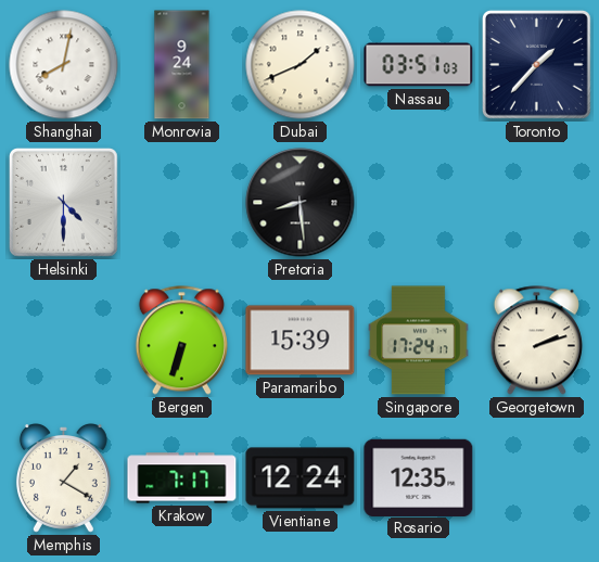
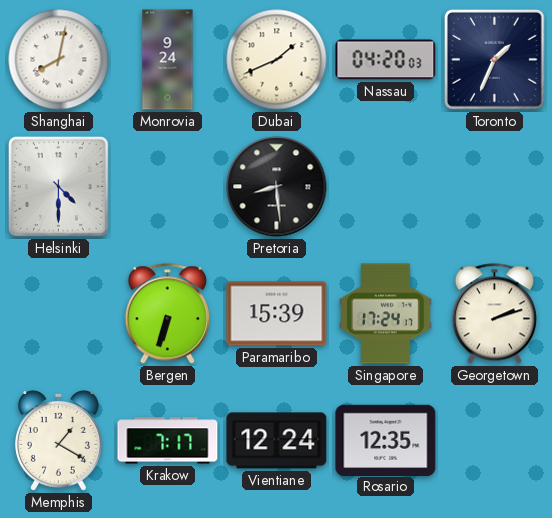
Nassau: 03:51 -> 04:20
Toronto: 1:37 -> 1:34
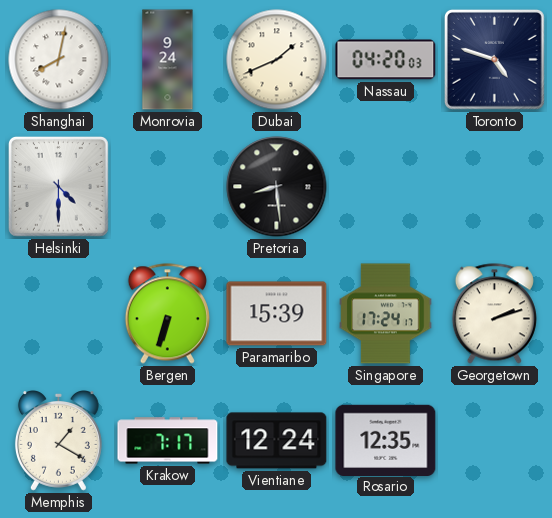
Toronto: 1:34 -> 4:48
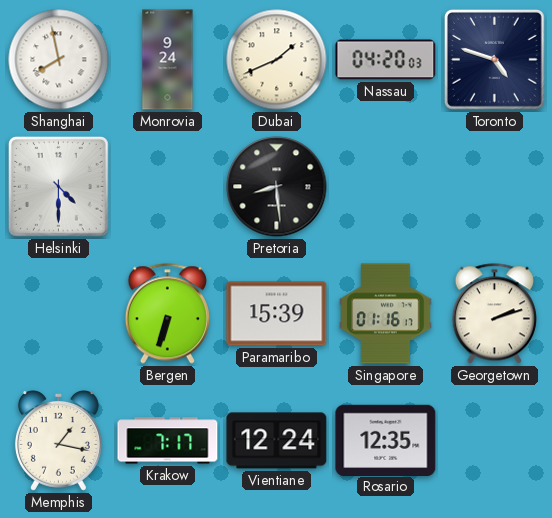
Shanghai: 8:02 -> 7:58
Singapore: 17:24 -> 01:16
Memphis: 1:20 -> 1:17
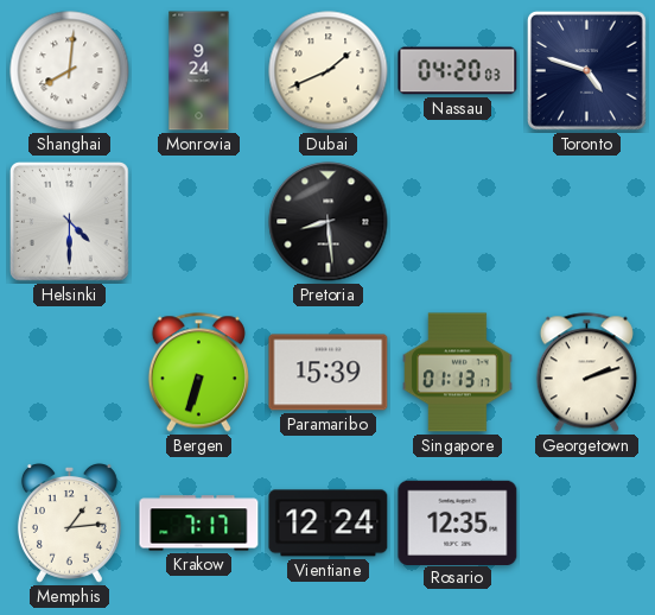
Shanghai: 7:58 -> 8:01
Singapore: 01:16 -> 01:13
Memphis: 1:17 -> 1:14
